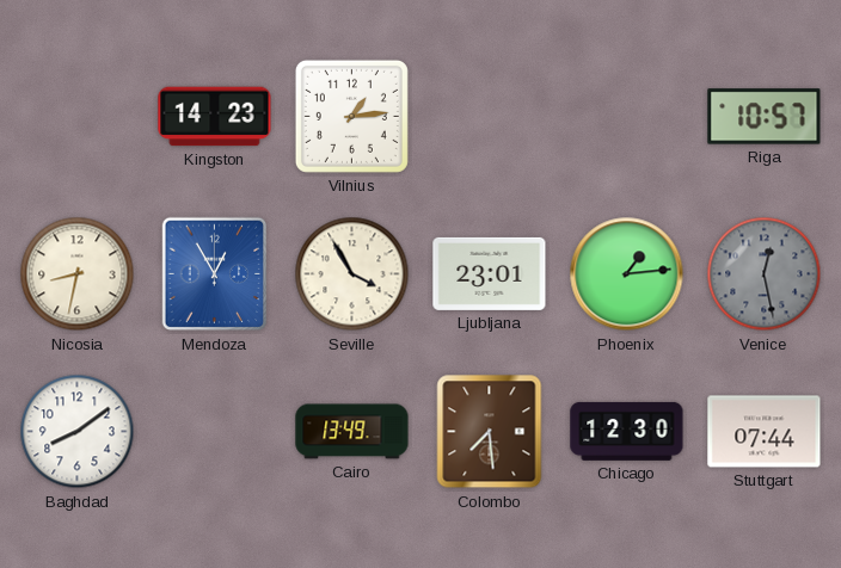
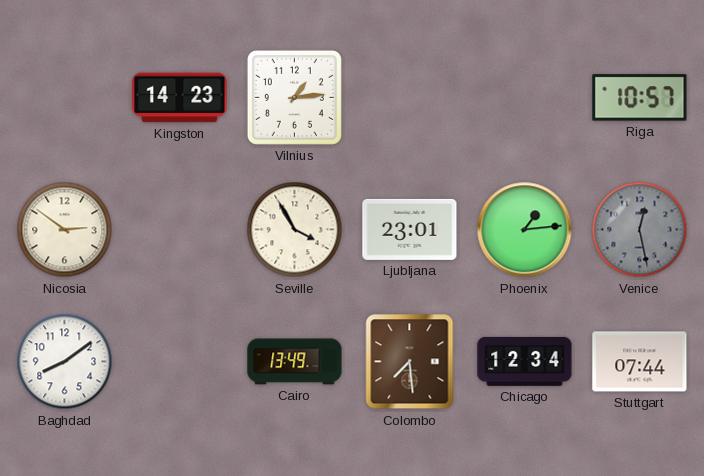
Nicosia: 8:32 -> 2:51
Mendoza: 12:55 -> none
Chicago: 12:30 -> 12:34
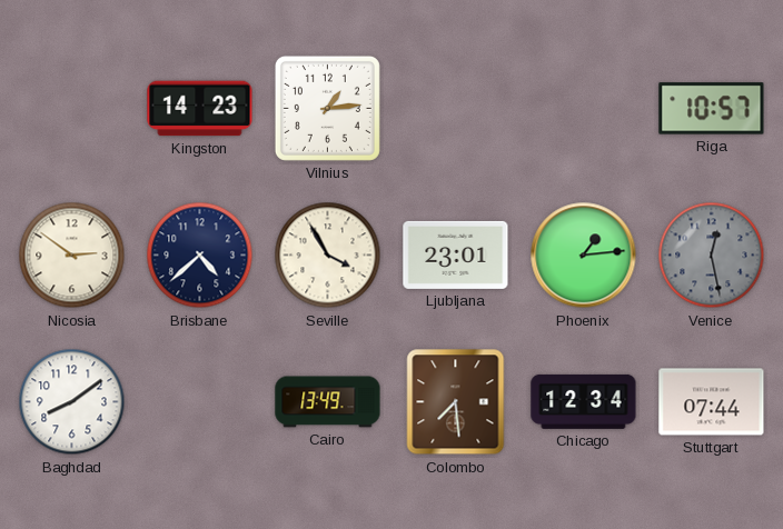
Brisbane: none -> 4:38
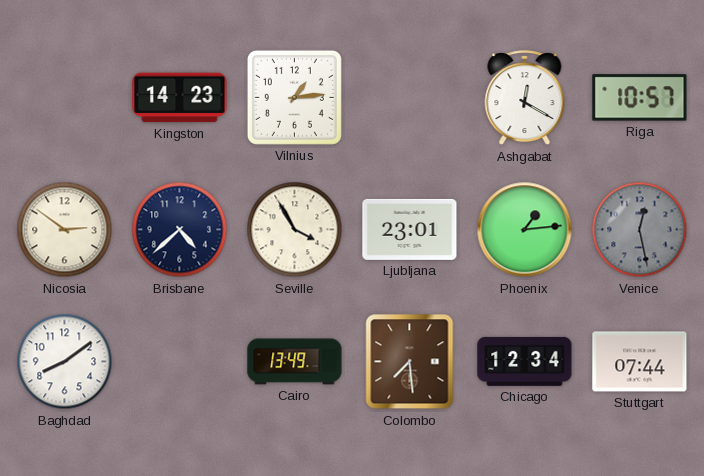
Ashgabat: none -> 12:20
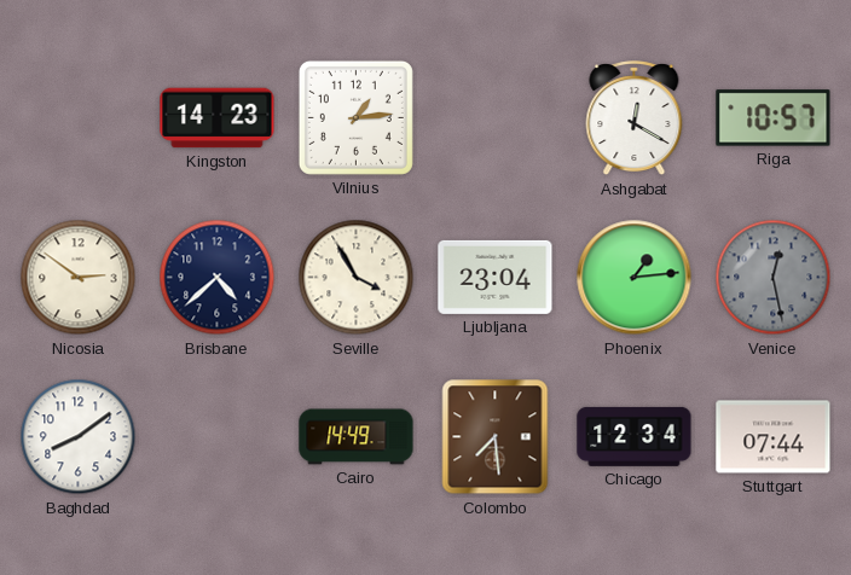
Ljubljana: 23:01 -> 23:04
Cairo: 13:49 -> 14:49
